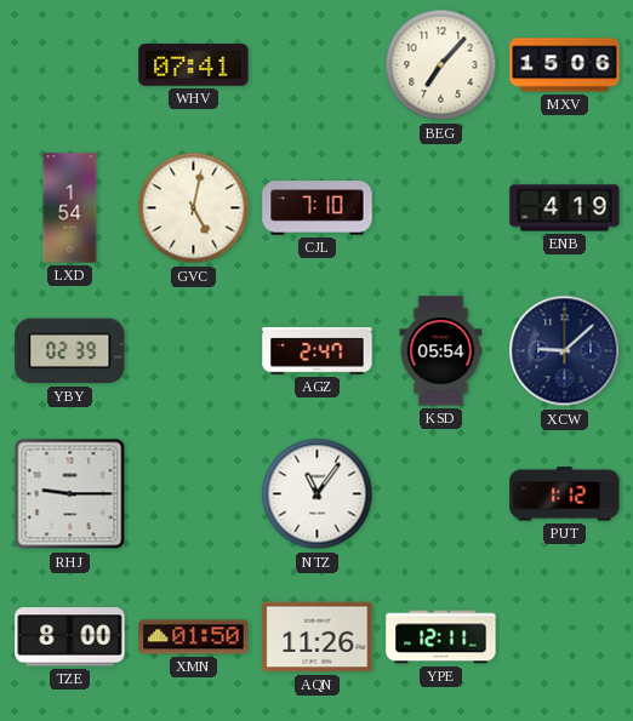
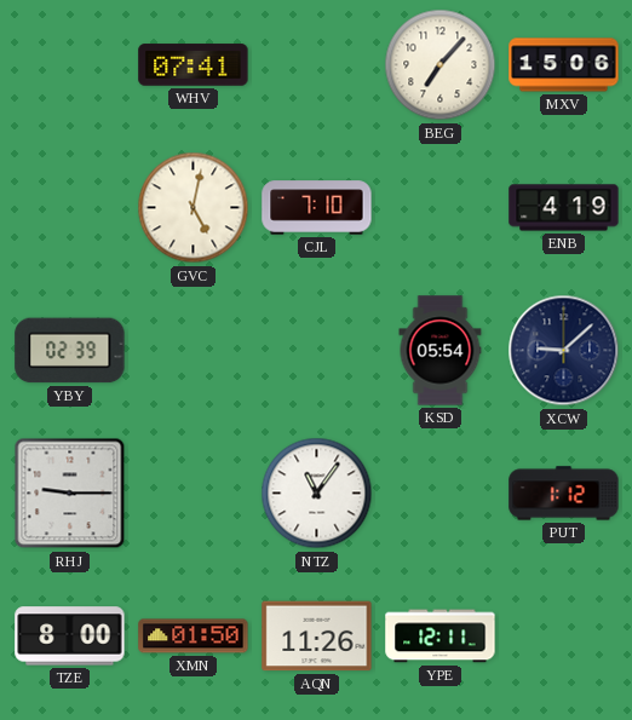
LXD: 1:54 -> none
AGZ: 2:47 -> none
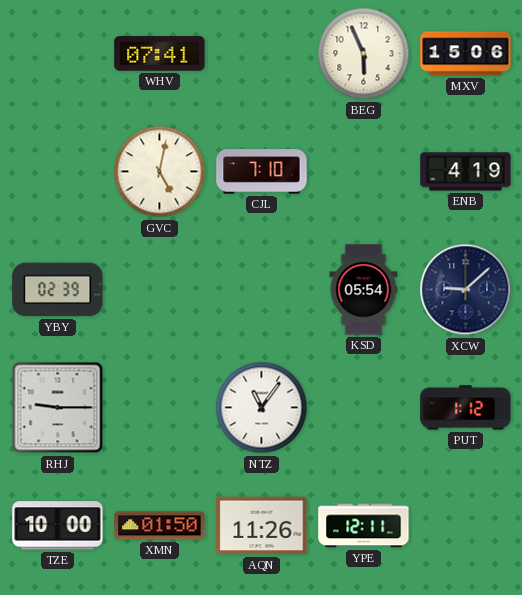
BEG: 7:07 -> 5:56
TZE: 8:00 -> 10:00
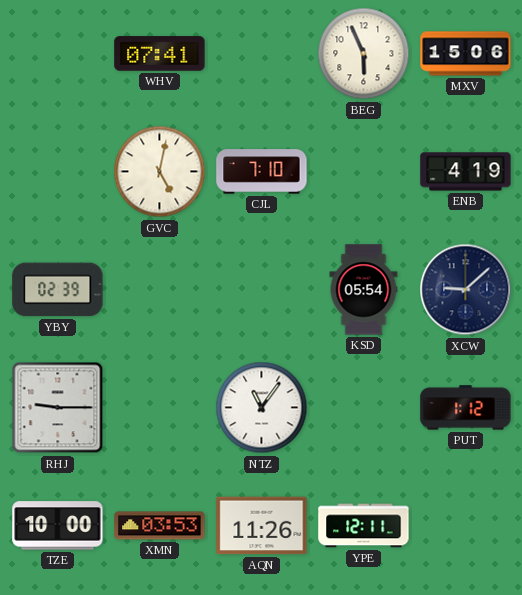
XMN: 01:50 -> 03:53
